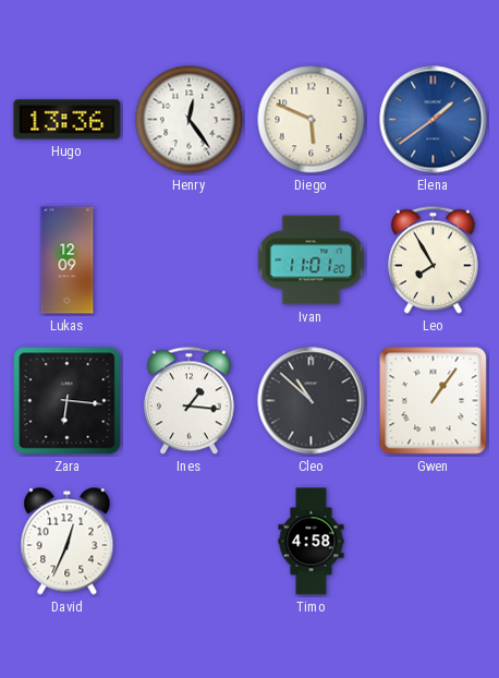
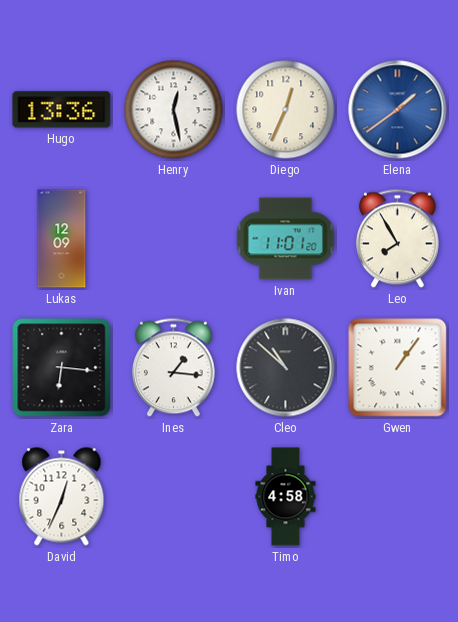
Henry: 12:24 -> 12:28
Diego: 5:49 -> 12:34
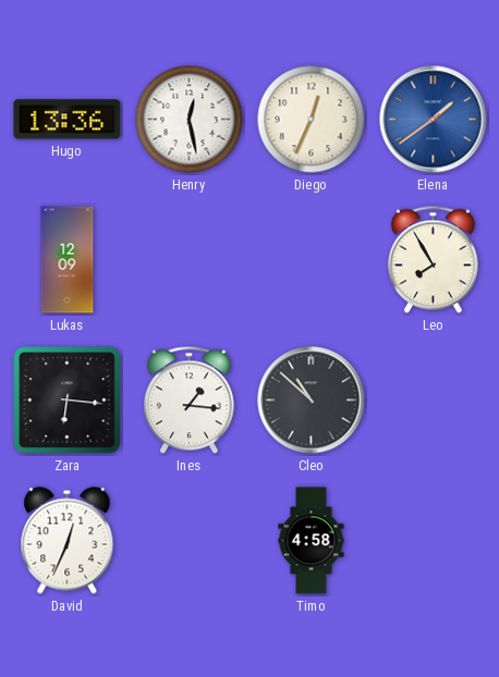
Ivan: 11:01 -> none
Gwen: 1:06 -> none
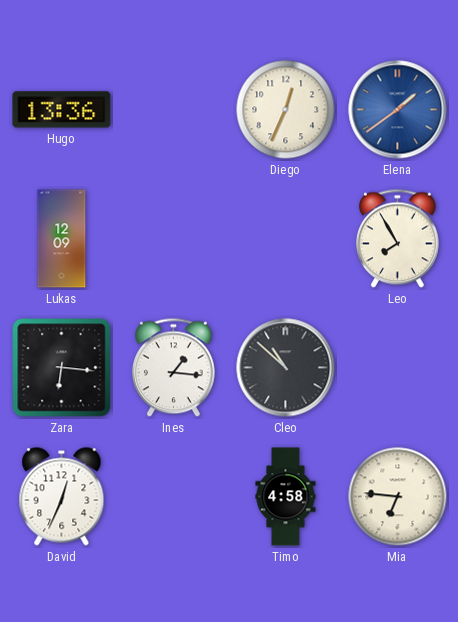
Henry: 12:28 -> none
Mia: none -> 6:46
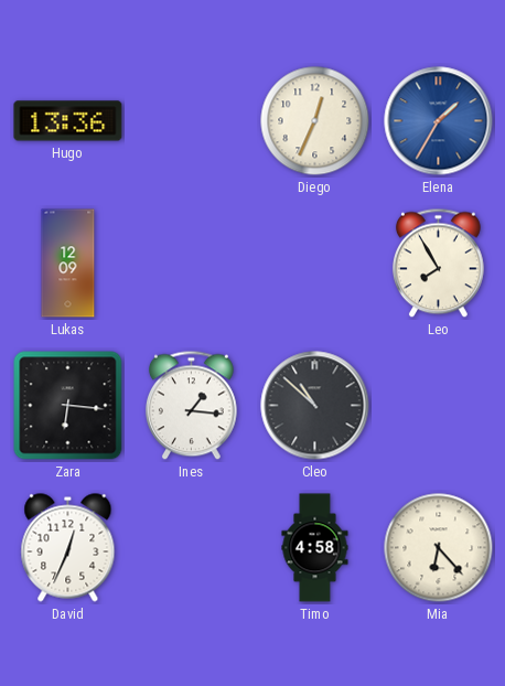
Elena: 1:39 -> 1:35
Mia: 6:46 -> 6:23
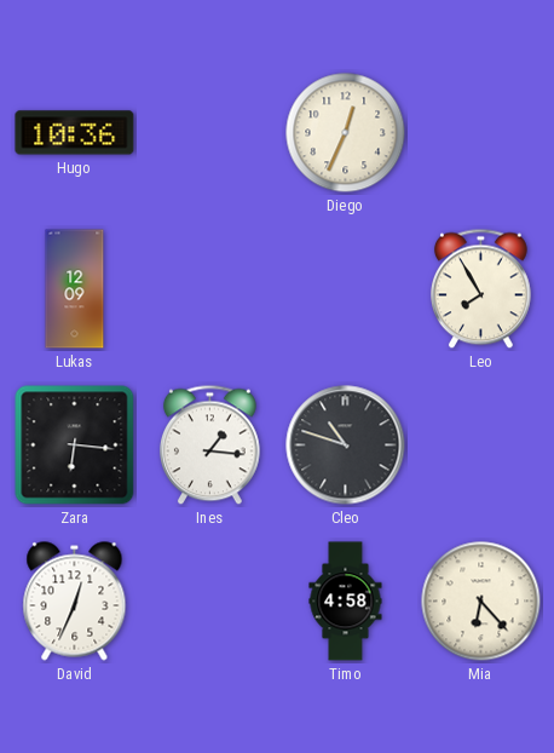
Hugo: 13:36 -> 10:36
Elena: 1:35 -> none
Cleo: 10:52 -> 10:48
